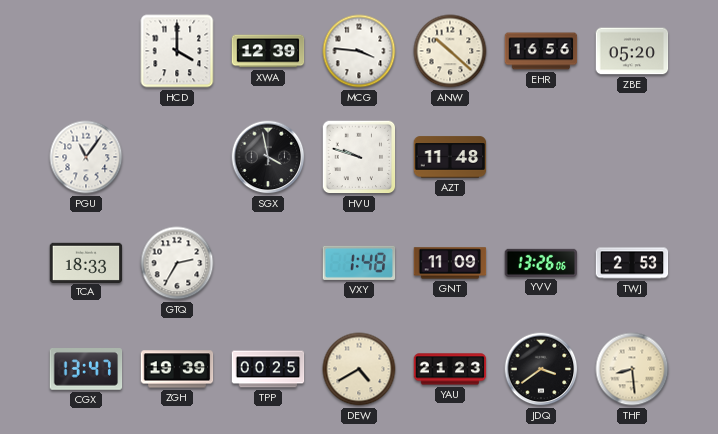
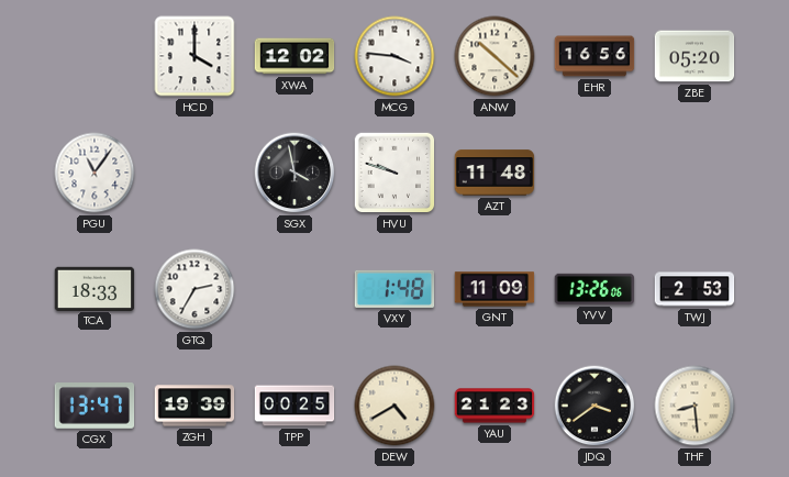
XWA: 12:39 -> 12:02
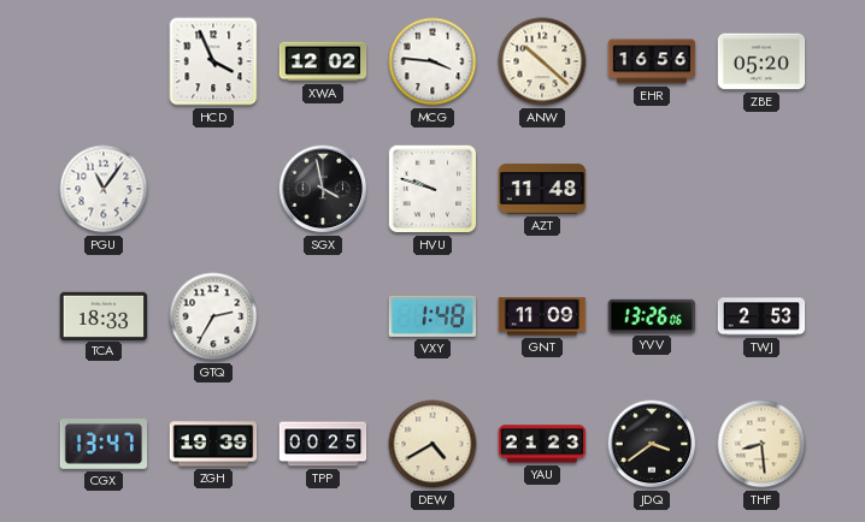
HCD: 4:00 -> 3:56
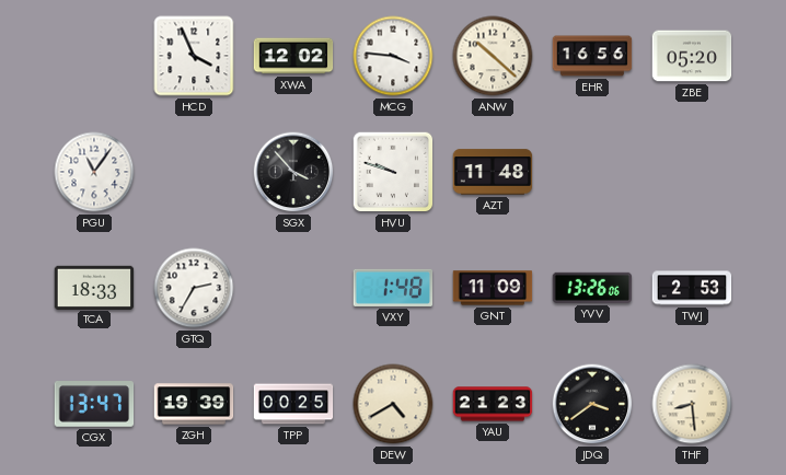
SGX: 3:58 -> 3:53
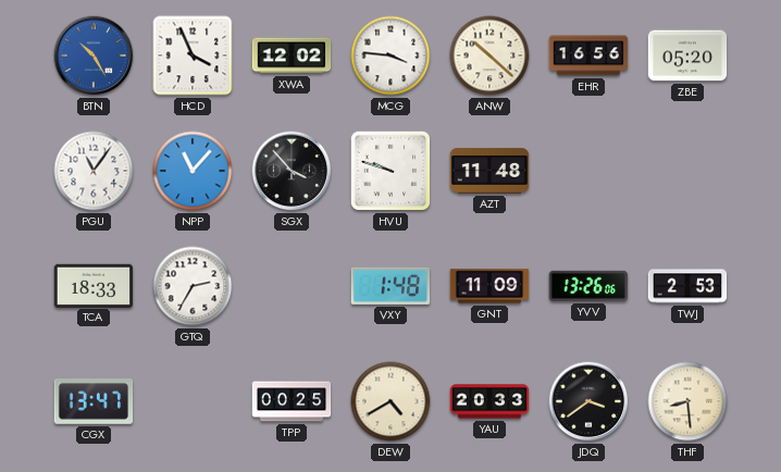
BTN: none -> 10:25
NPP: none -> 11:07
ZGH: 19:39 -> none
YAU: 21:23 -> 20:33
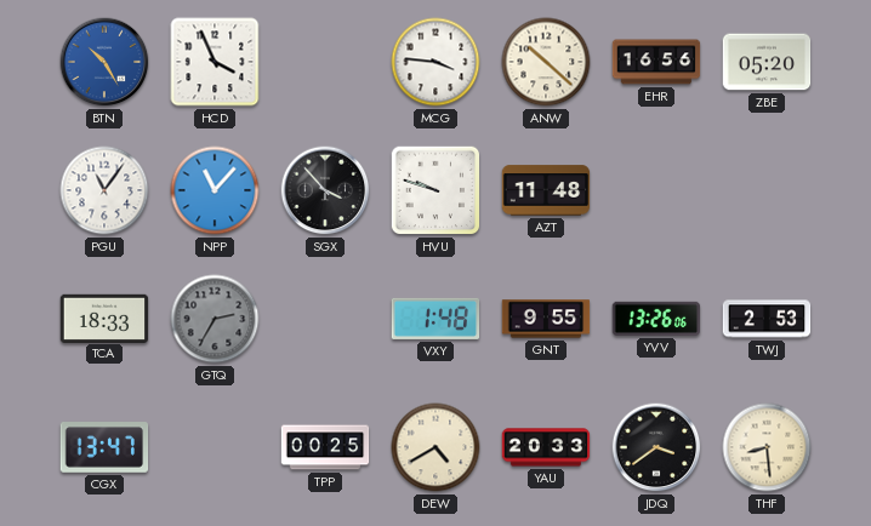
XWA: 12:02 -> none
GTQ dial: white -> grey
GNT: 11:09 -> 9:55
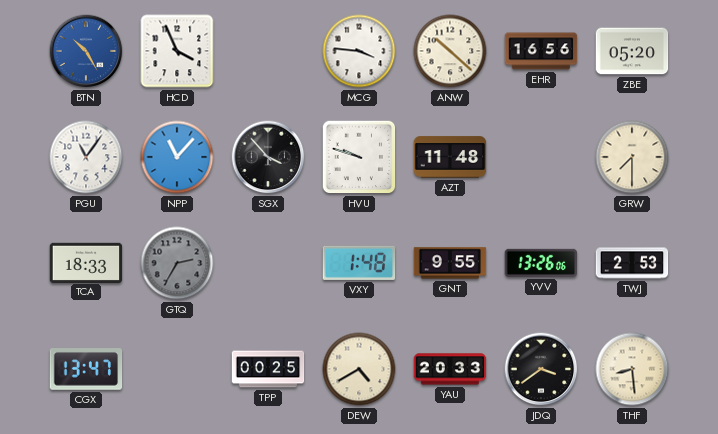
GRW: none -> 7:30
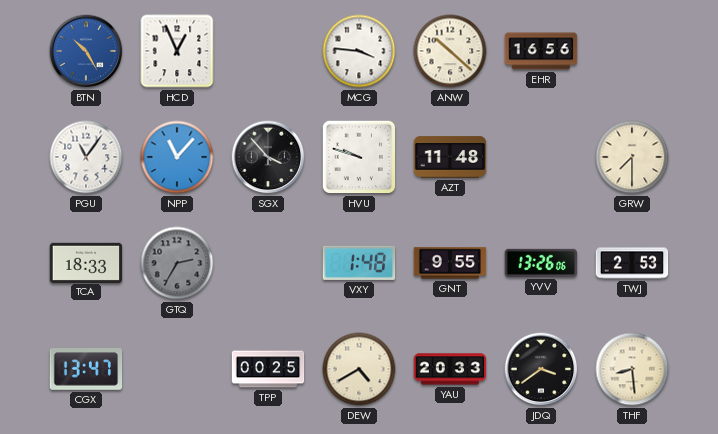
HCD: 3:56 -> 12:56
ZBE: 05:20 -> none
